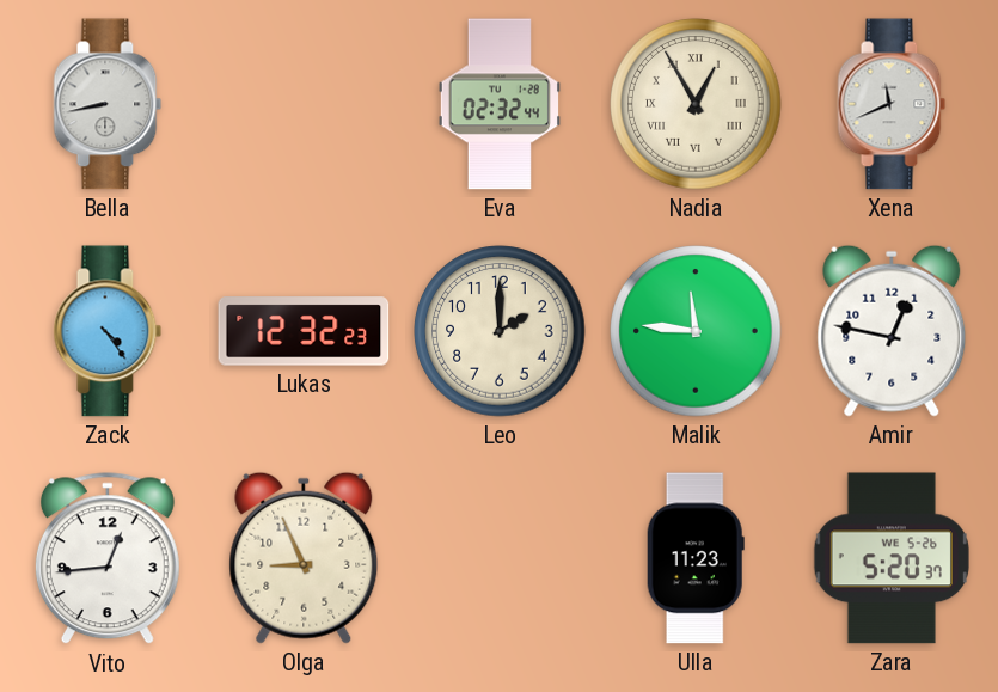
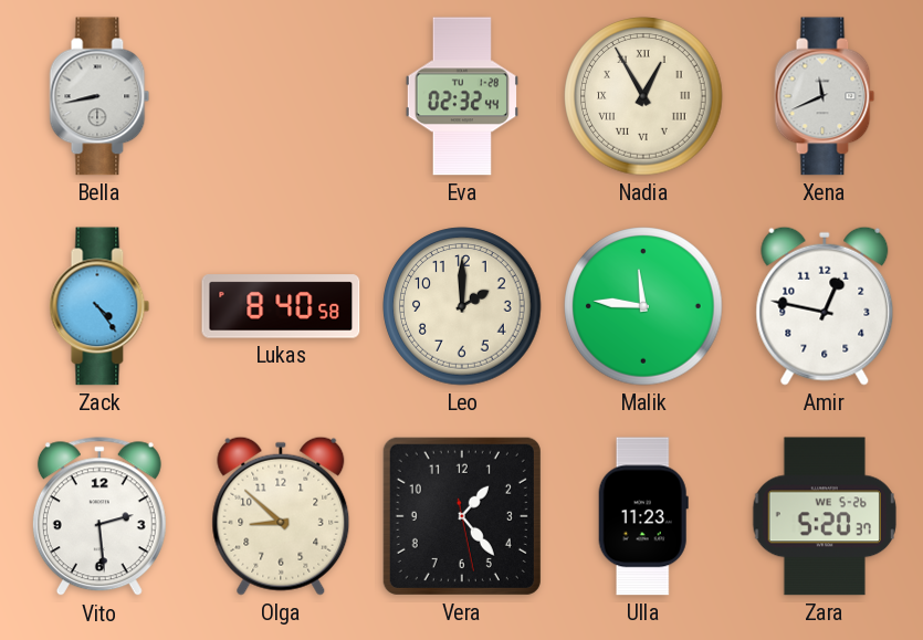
Lukas: 12:32 -> 8:40
Vito: 12:44 -> 2:29
Olga: 8:56 -> 8:52
Vera: none -> 1:23
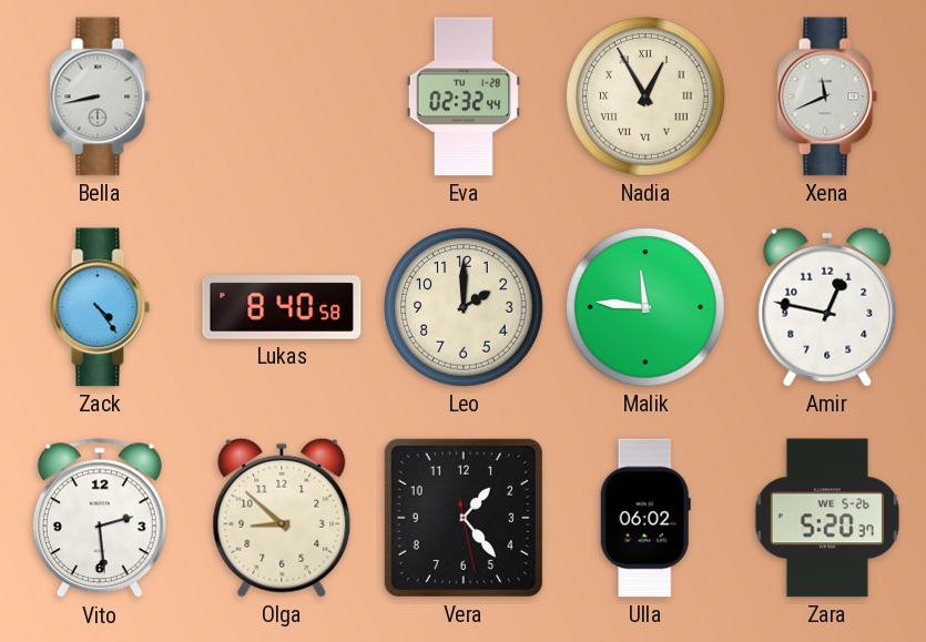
Ulla: 11:23 -> 06:02
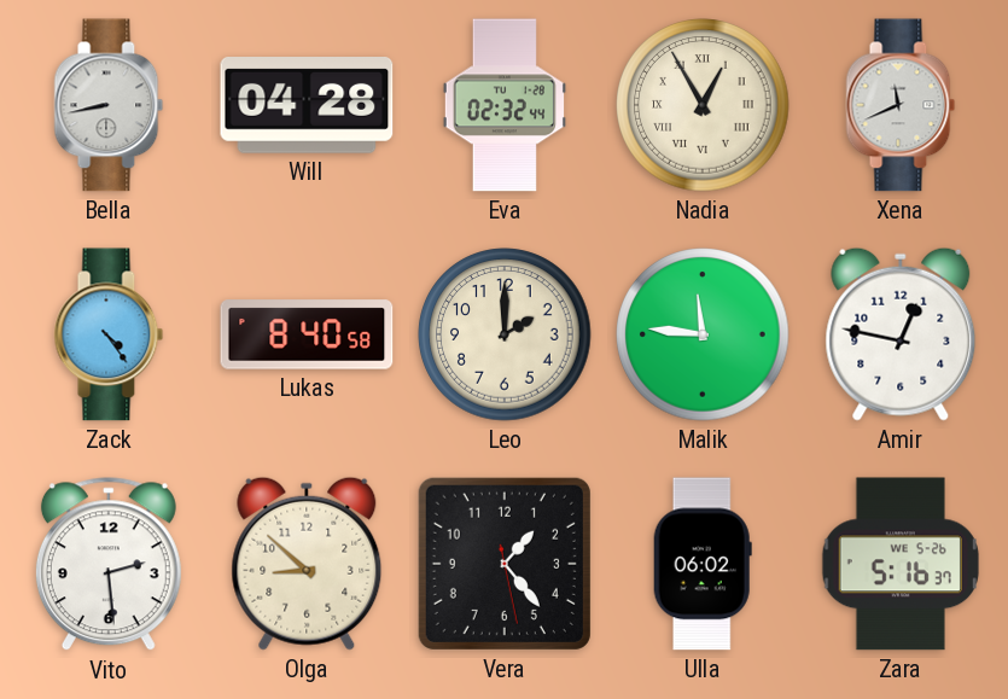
Will: none -> 04:28
Zara: 5:20 -> 5:16
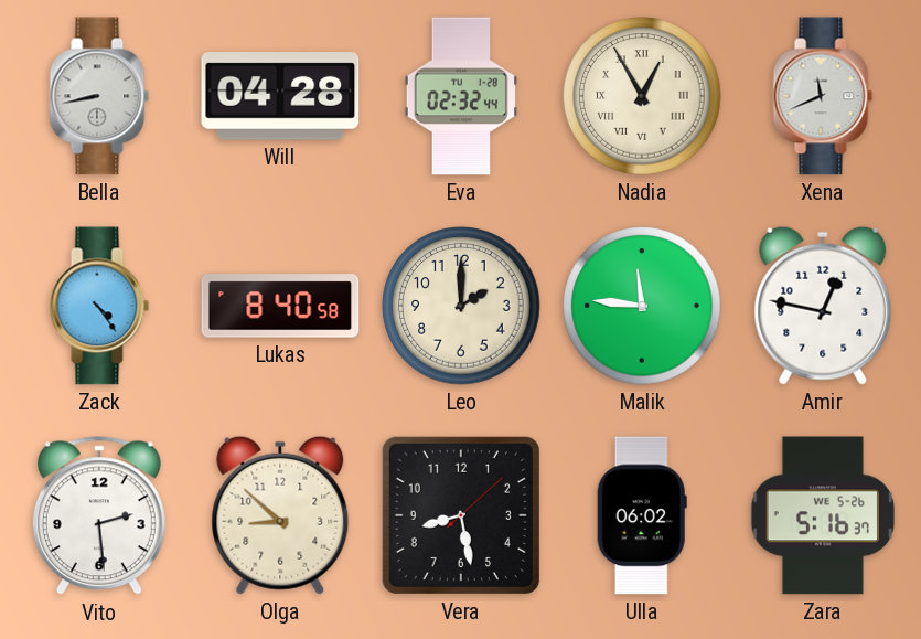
Vera: 1:23 -> 8:28
